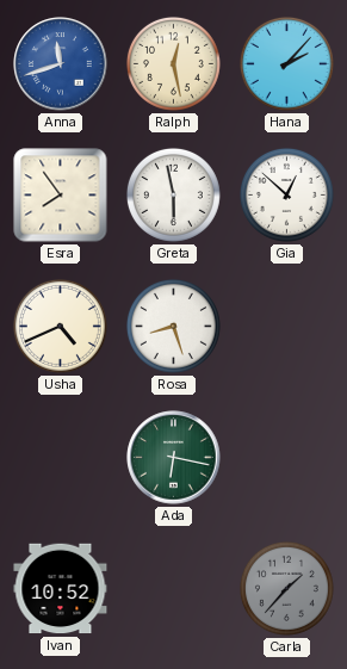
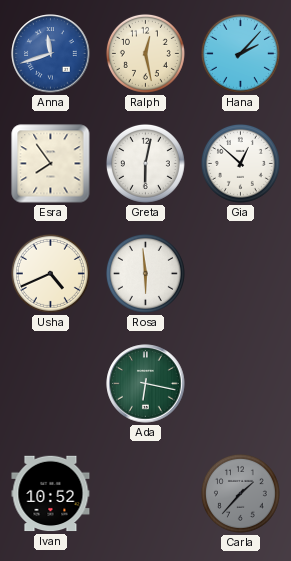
Greta: 5:58 -> 6:02
Rosa: 8:27 -> 5:59
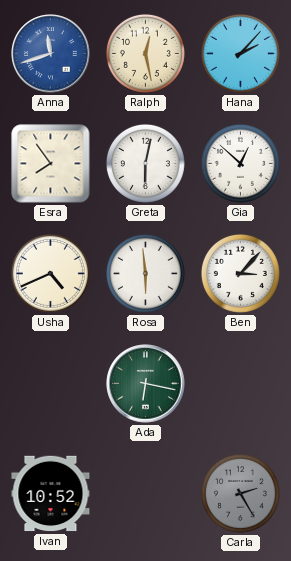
Ben: none -> 3:07
Carla: 1:37 -> 2:25
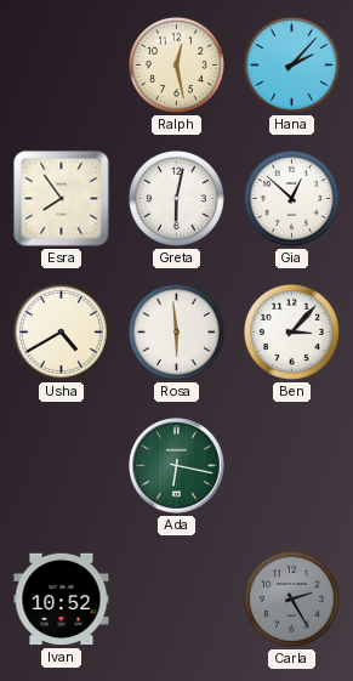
Anna: 11:42 -> none
Usha: 4:41 -> 4:40
